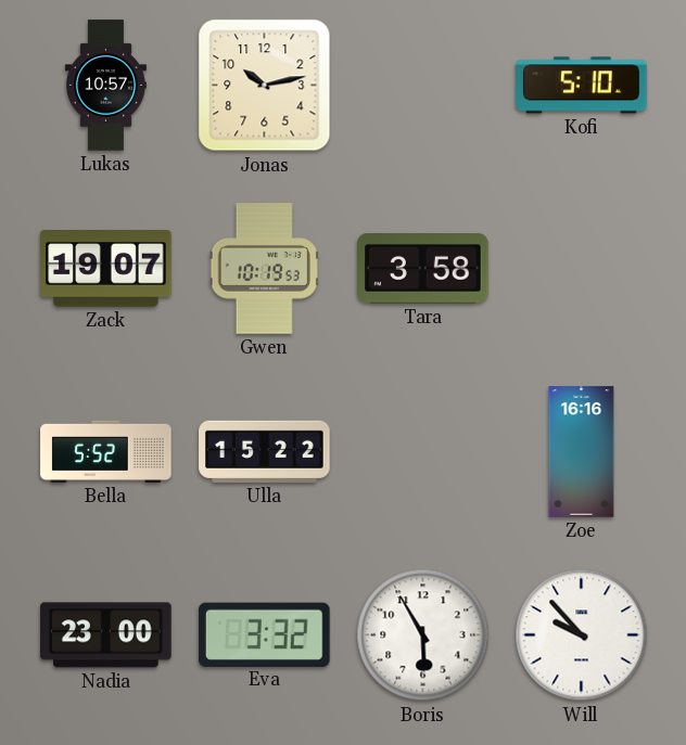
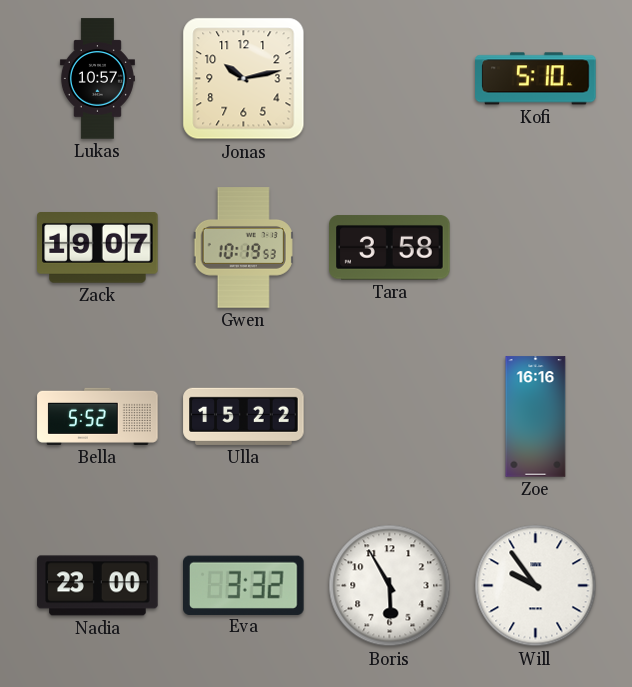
Will: 9:53 -> 9:54
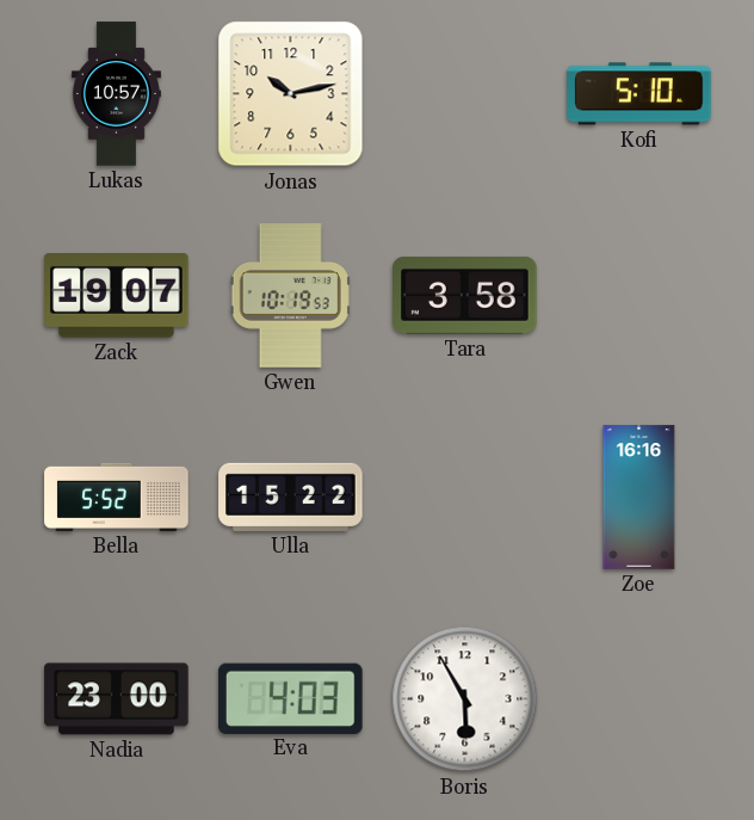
Eva: 3:32 -> 4:03
Will: 9:54 -> none
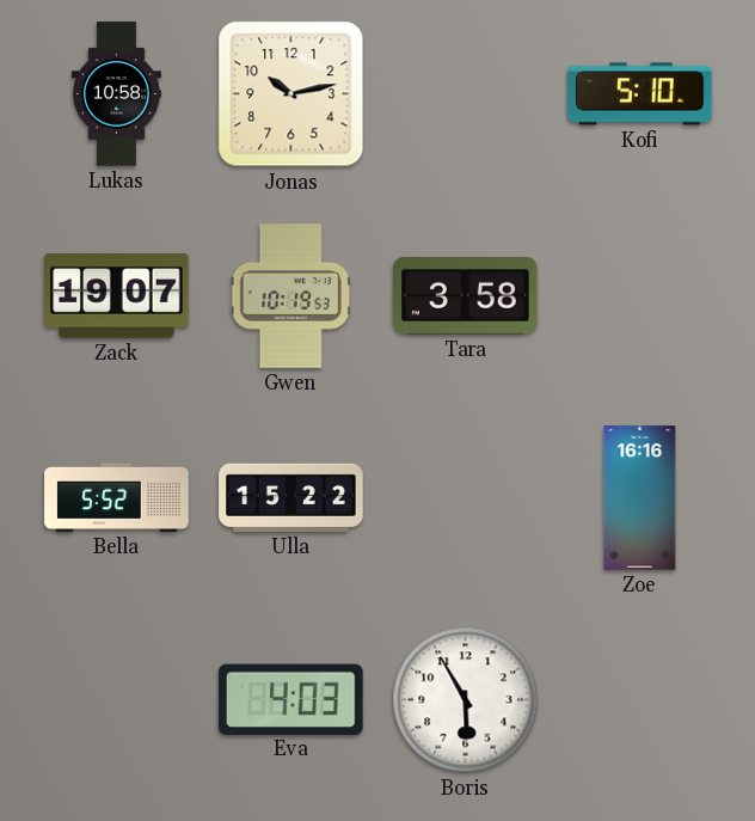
Lukas: 10:57 -> 10:58
Nadia: 23:00 -> none
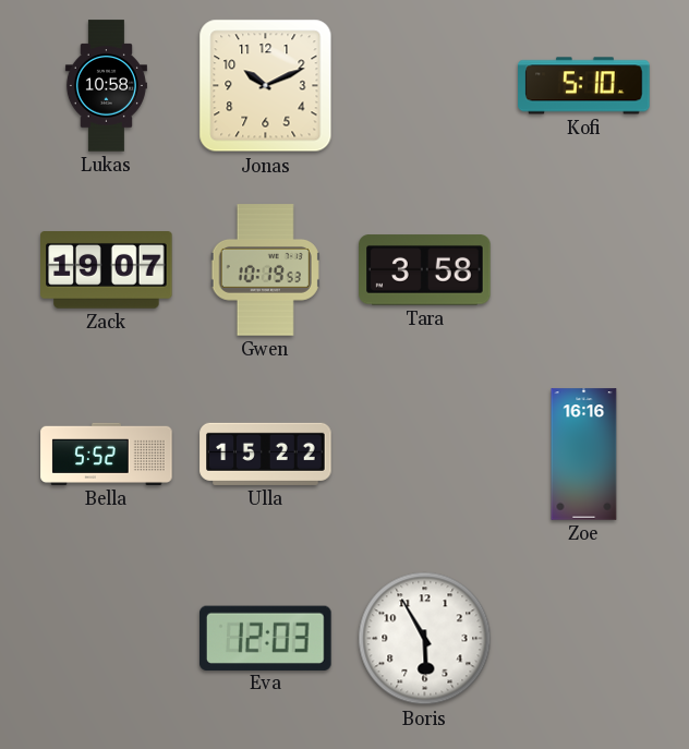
Jonas: 10:13 -> 10:11
Eva: 4:03 -> 12:03
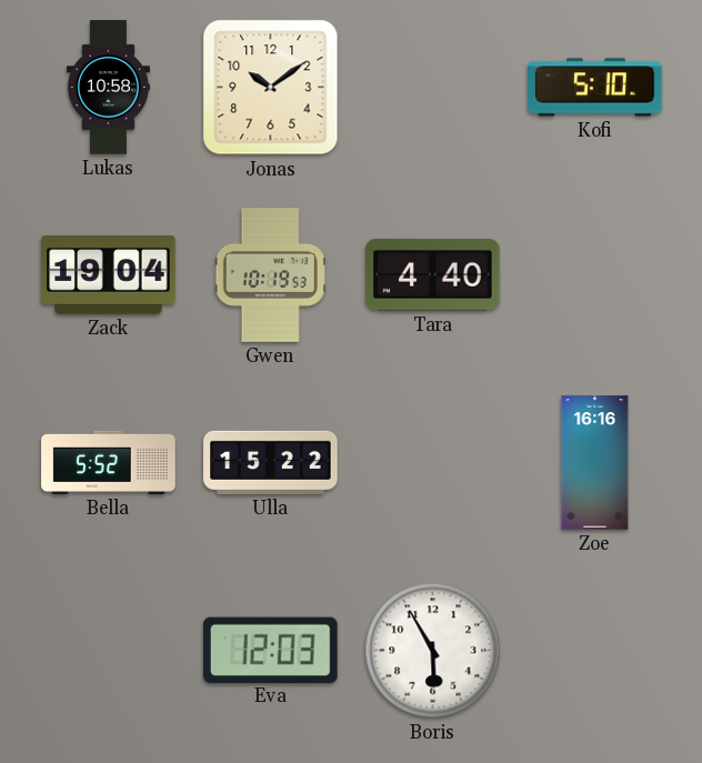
Jonas: 10:11 -> 10:09
Zack: 19:07 -> 19:04
Tara: 3:58 -> 4:40
